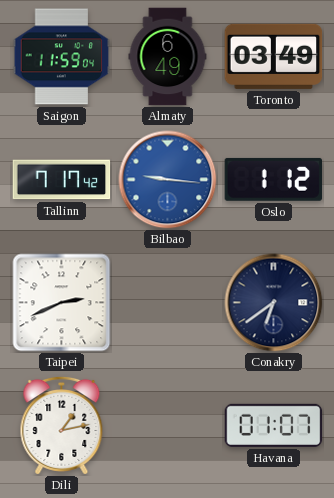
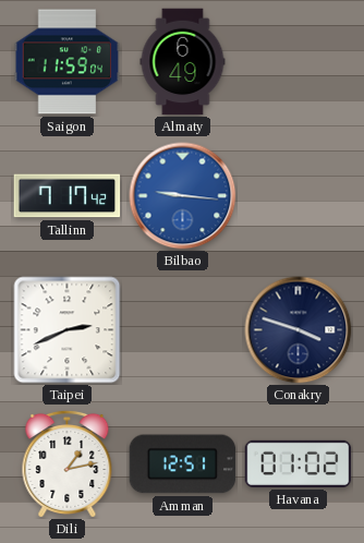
Toronto: 03:49 -> none
Oslo: 1:12 -> none
Conakry: 6:39 -> 3:48
Amman: none -> 12:51
Havana: 01:07 -> 01:02
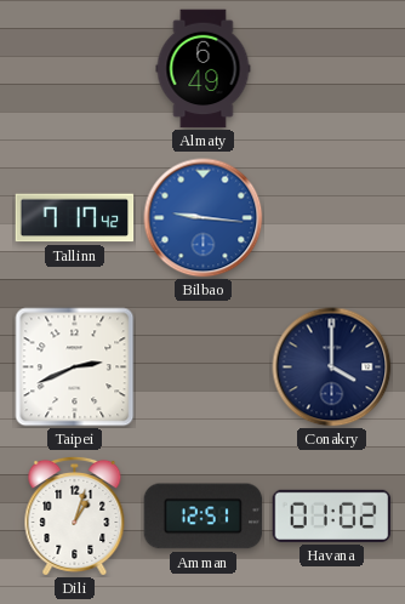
Saigon: 11:59 -> none
Conakry: 3:48 -> 4:00
Dili: 1:13 -> 1:03
